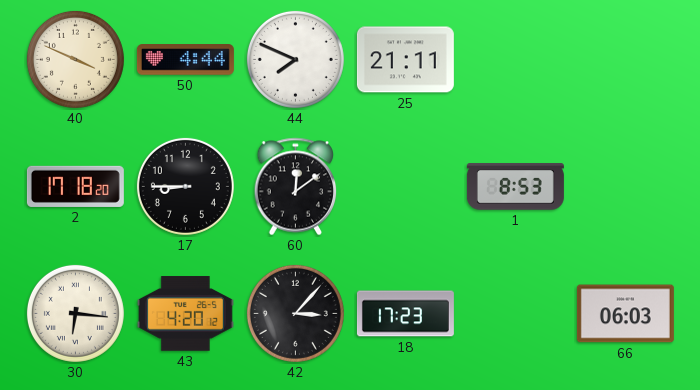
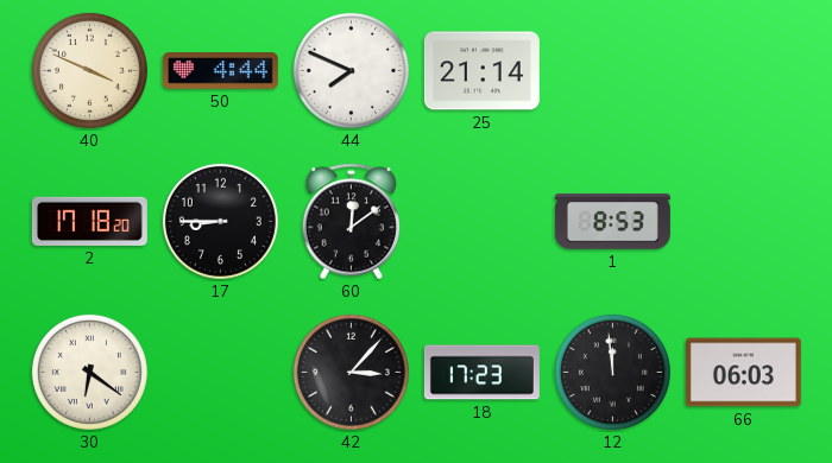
25: 21:11 -> 21:14
30: 6:16 -> 6:21
43: 4:20 -> none
12: none -> 11:59
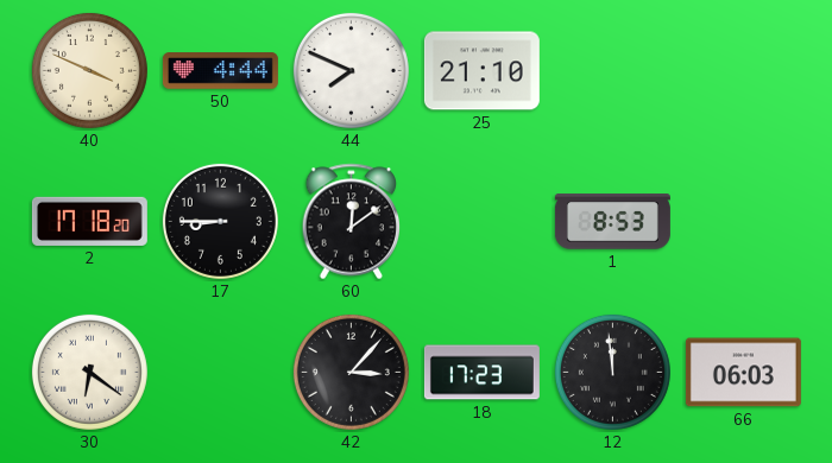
25: 21:14 -> 21:10
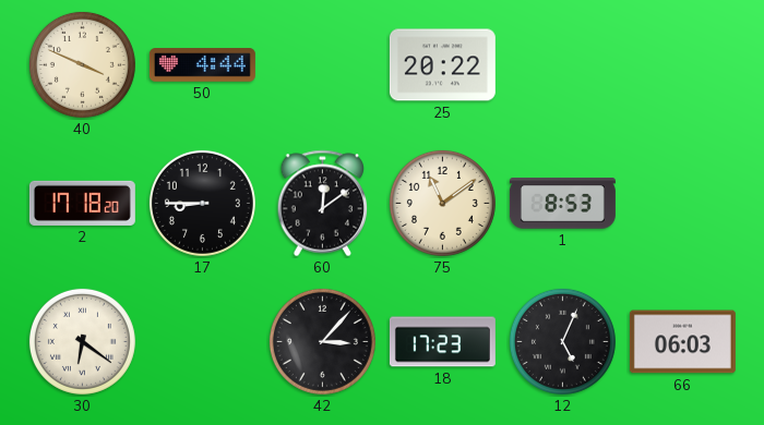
44: 7:49 -> none
25: 21:10 -> 20:22
75: none -> 11:09
12: 11:59 -> 5:04
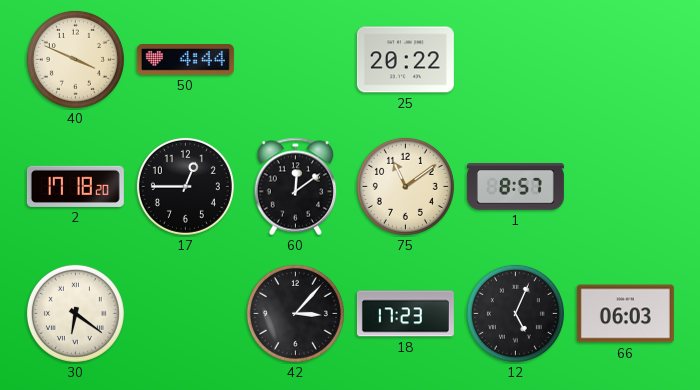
17: 8:45 -> 12:45
1: 8:53 -> 8:57
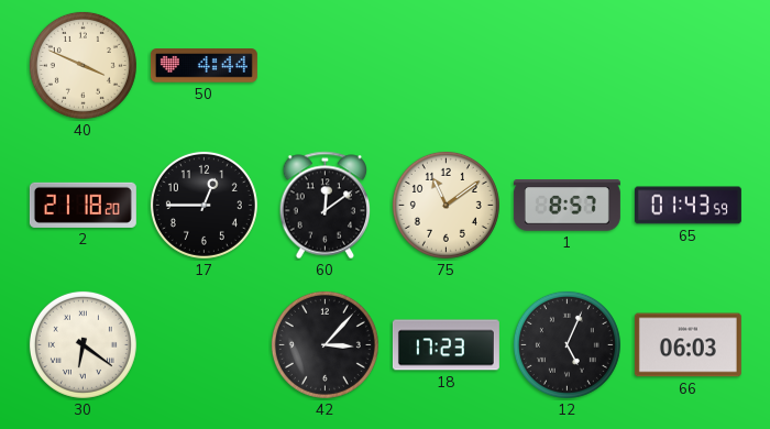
25: 20:22 -> none
2: 17:18 -> 21:18
65: none -> 01:43
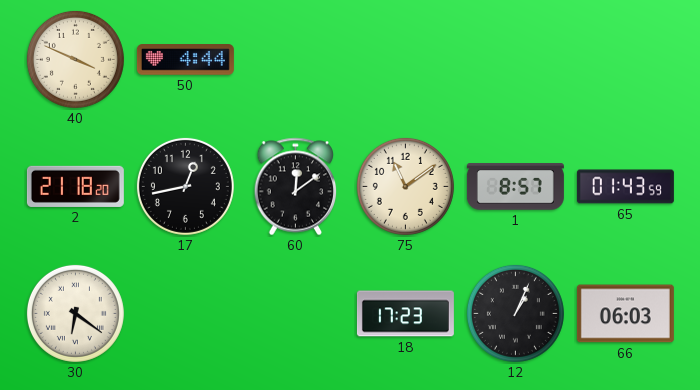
17: 12:45 -> 12:43
42: 3:07 -> none
12: 5:04 -> 1:04
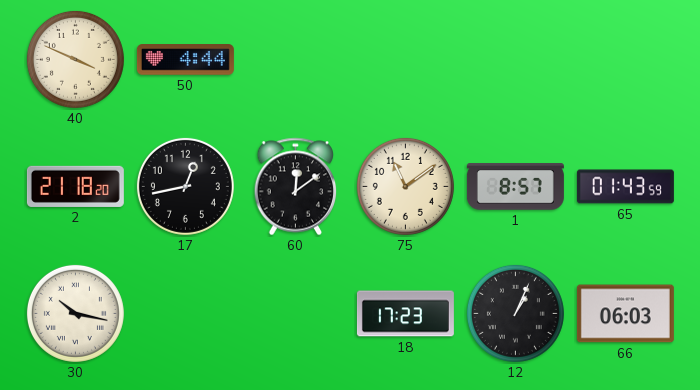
30: 6:21 -> 10:17
